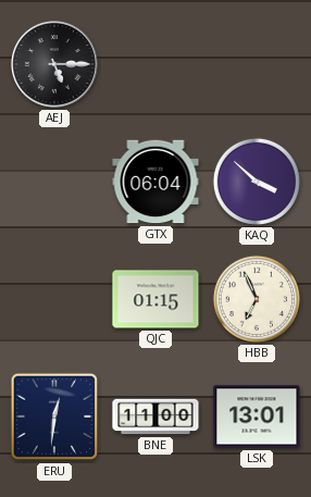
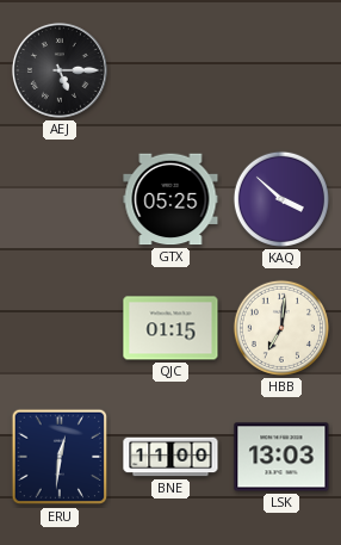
GTX: 06:04 -> 05:25
HBB: 6:56 -> 7:01
LSK: 13:01 -> 13:03
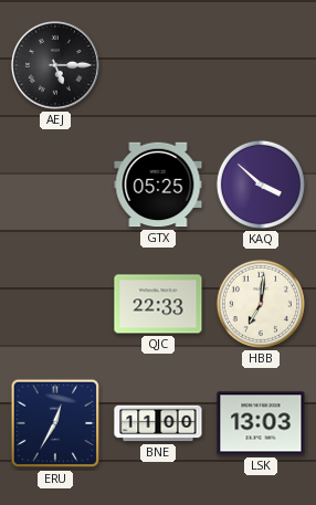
QJC: 01:15 -> 22:33
ERU: 12:31 -> 12:35
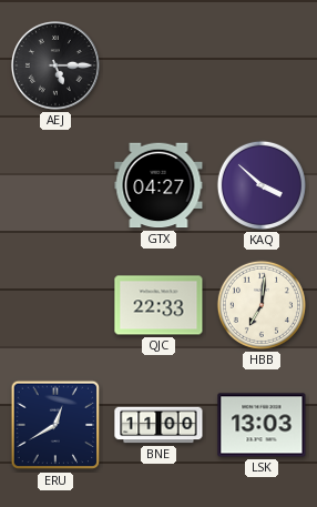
GTX: 05:25 -> 04:27
ERU: 12:35 -> 12:40
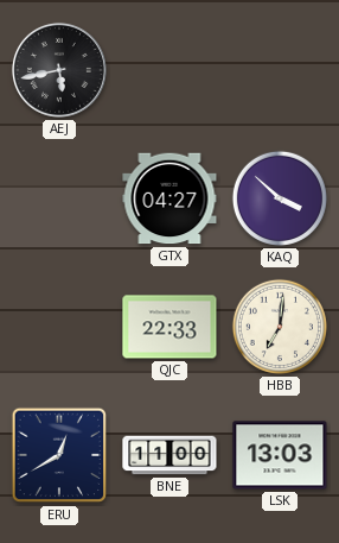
AEJ: 5:15 -> 5:43
